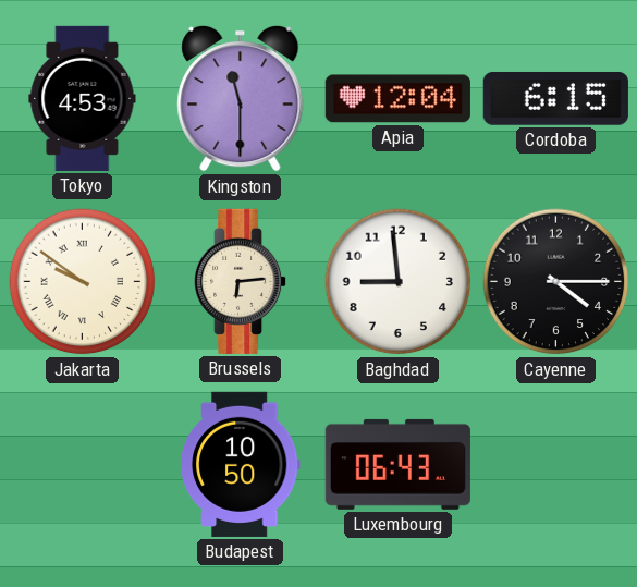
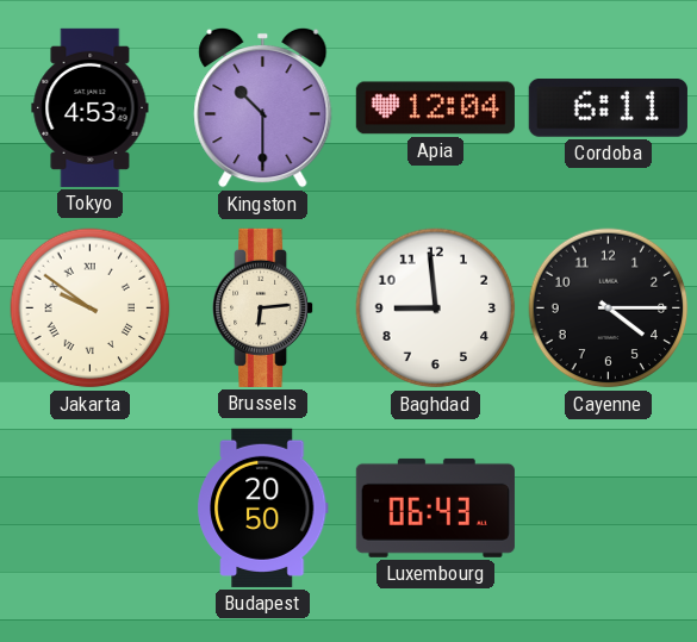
Kingston: 11:30 -> 10:30
Cordoba: 6:15 -> 6:11
Budapest: 10:50 -> 20:50
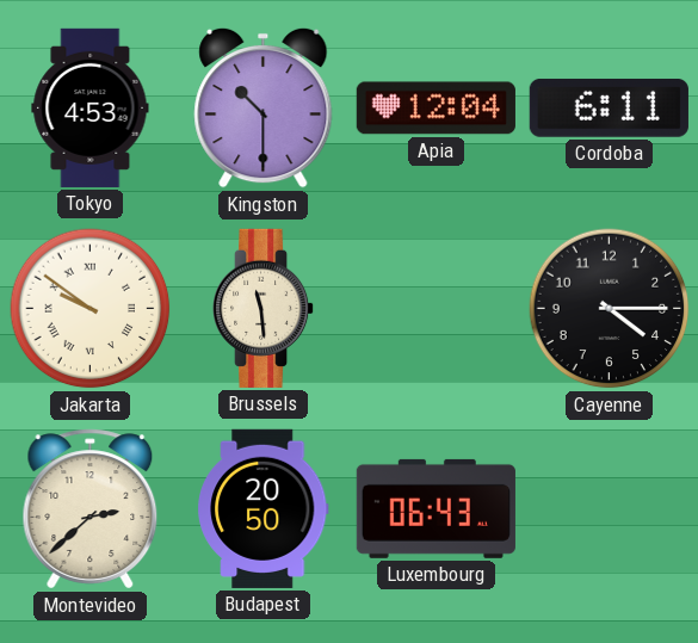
Brussels: 6:14 -> 11:29
Baghdad: 8:59 -> none
Montevideo: none -> 2:38
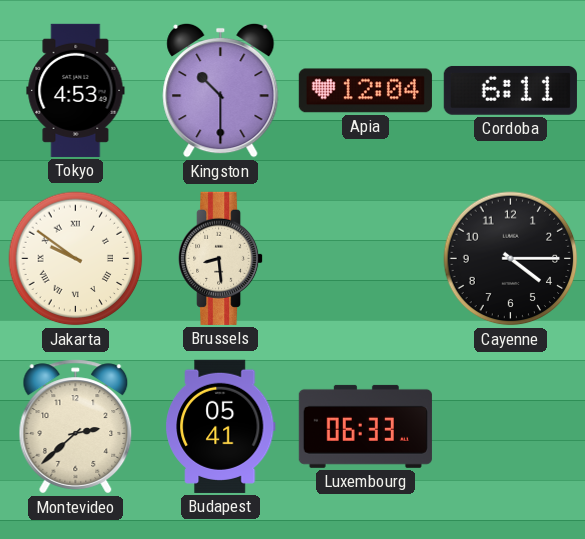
Brussels: 11:29 -> 8:29
Budapest: 20:50 -> 05:41
Luxembourg: 06:43 -> 06:33
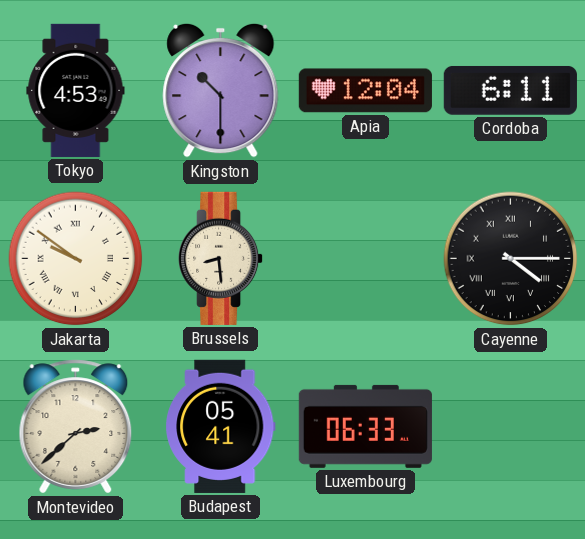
Cayenne numerals: Arabic -> Roman
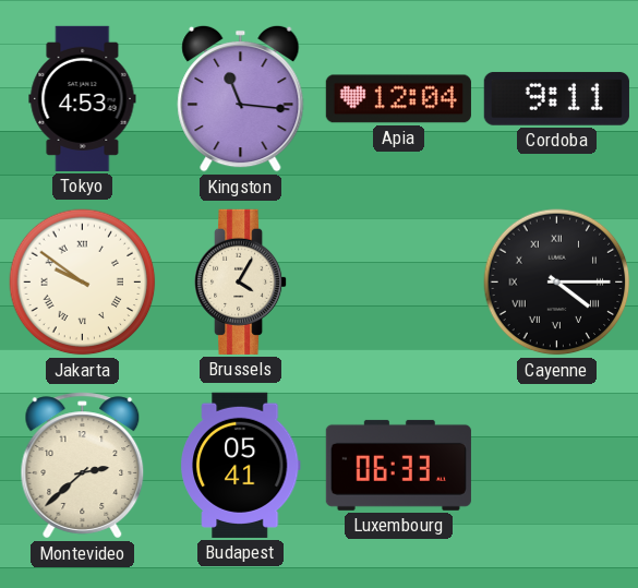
Kingston: 10:30 -> 11:16
Cordoba: 6:11 -> 9:11
Brussels: 8:29 -> 4:05
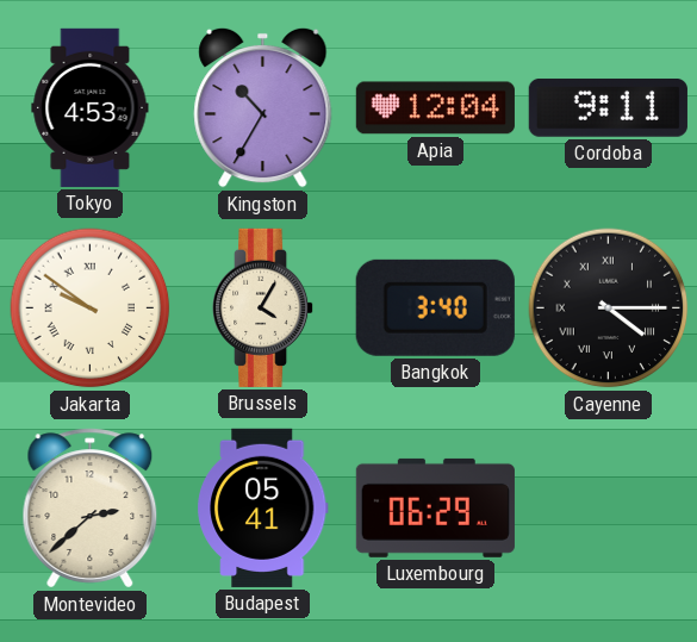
Kingston: 11:16 -> 10:35
Bangkok: none -> 3:40
Luxembourg: 06:33 -> 06:29
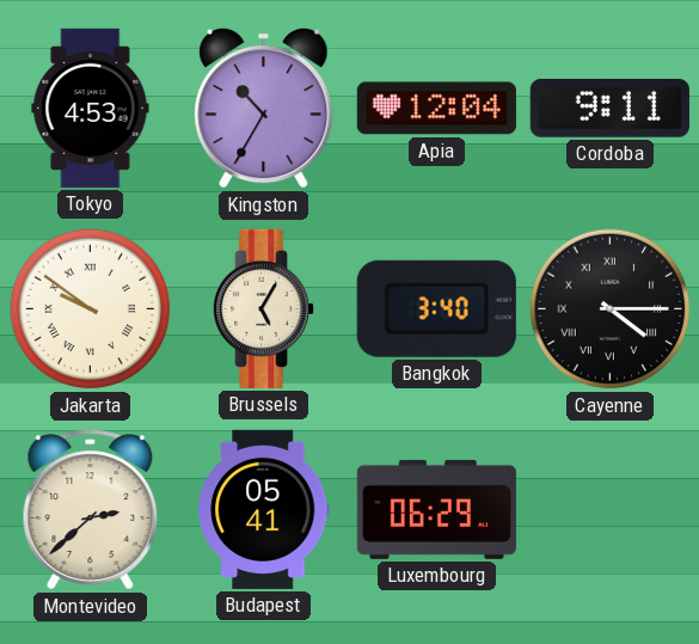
Brussels: 4:05 -> 5:05
